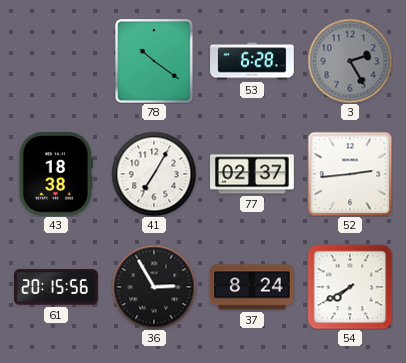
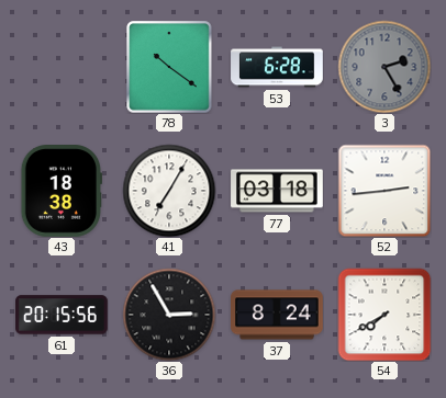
77: 02:37 -> 03:18
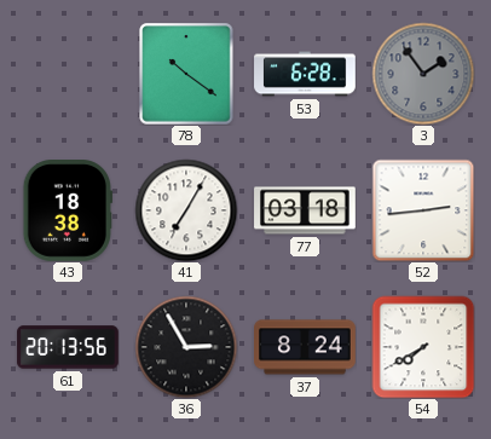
3: 2:25 -> 1:54
61: 20:15 -> 20:13
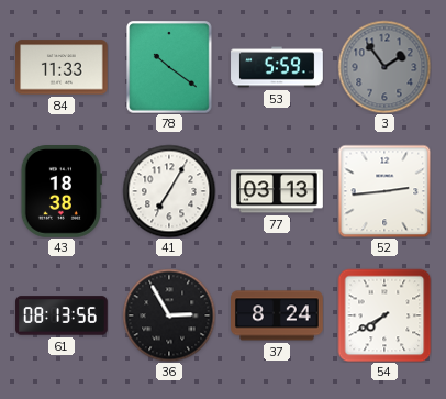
84: none -> 11:33
53: 6:28 -> 5:59
77: 03:18 -> 03:13
61: 20:13 -> 08:13
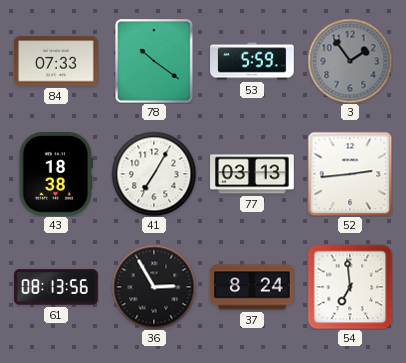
84: 11:33 -> 07:33
54: 7:40 -> 6:59
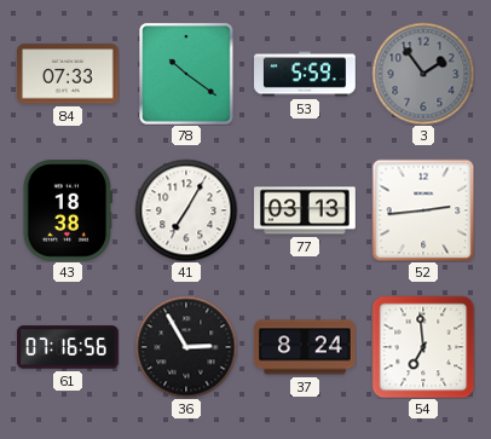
61: 08:13 -> 07:16
